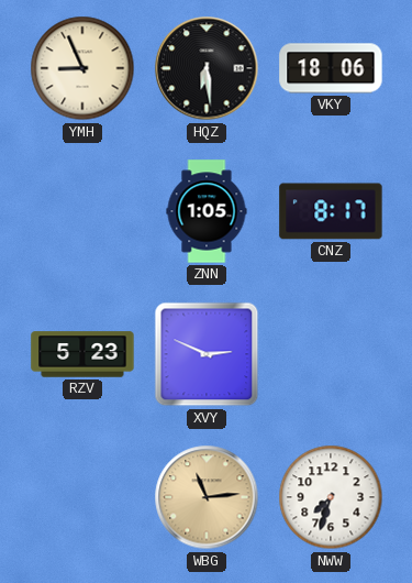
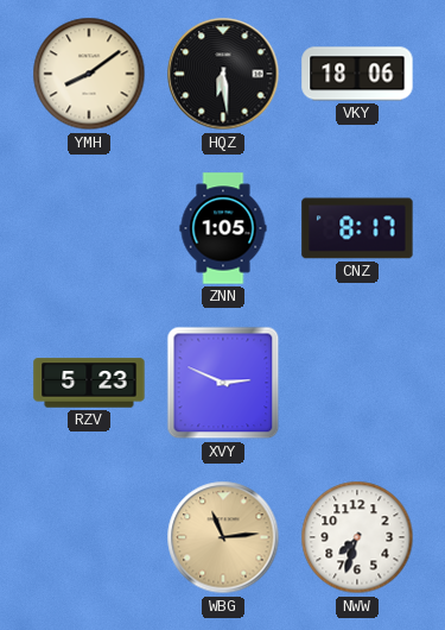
YMH: 8:56 -> 8:09
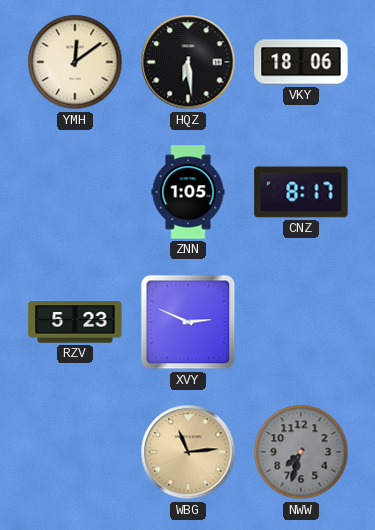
YMH: 8:09 -> 12:09
NWW dial: white -> grey
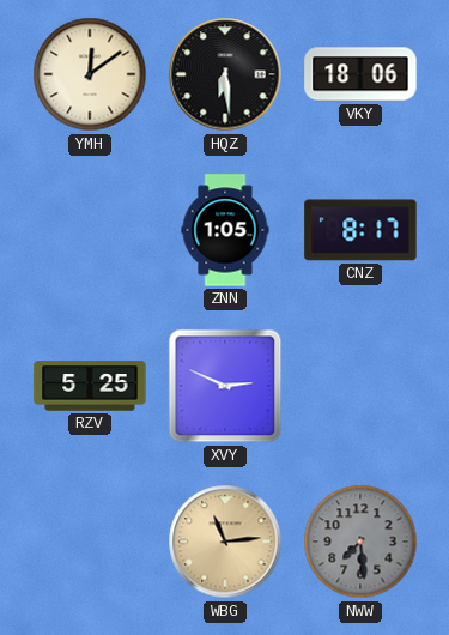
RZV: 5:23 -> 5:25
NWW: 7:33 -> 7:29
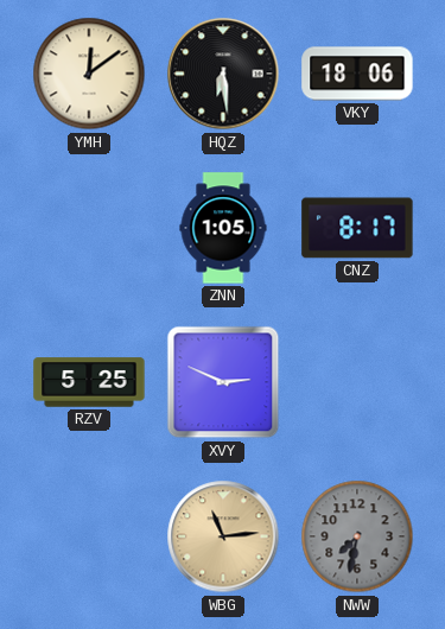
NWW: 7:29 -> 7:32
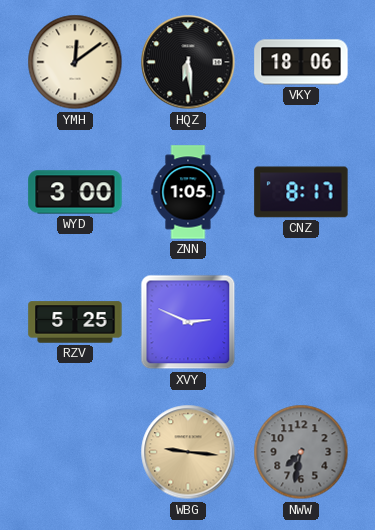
WYD: none -> 3:00
WBG: 11:14 -> 9:16
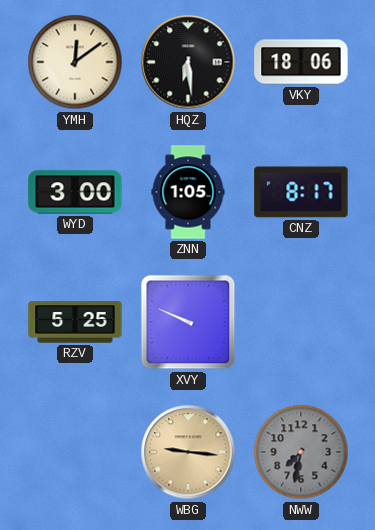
XVY: 2:49 -> 9:49
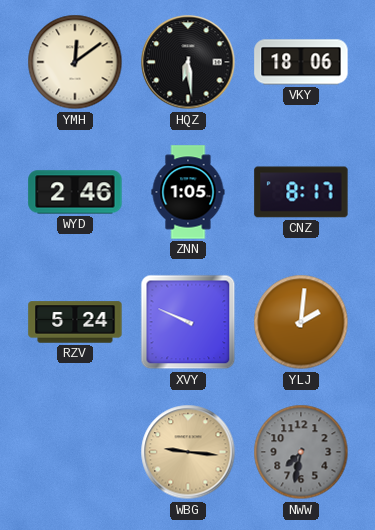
WYD: 3:00 -> 2:46
RZV: 5:25 -> 5:24
YLJ: none -> 2:01
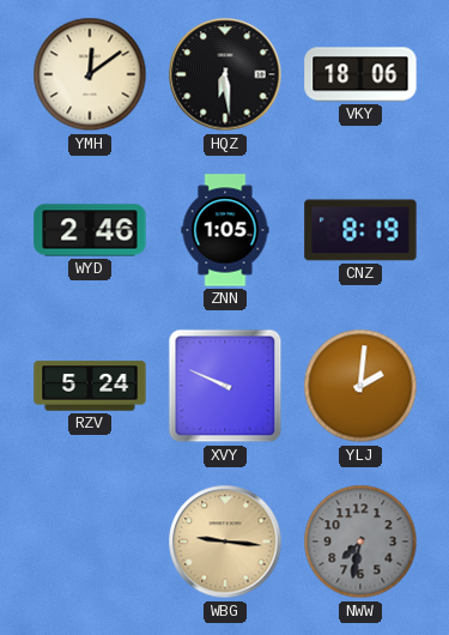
CNZ: 8:17 -> 8:19
